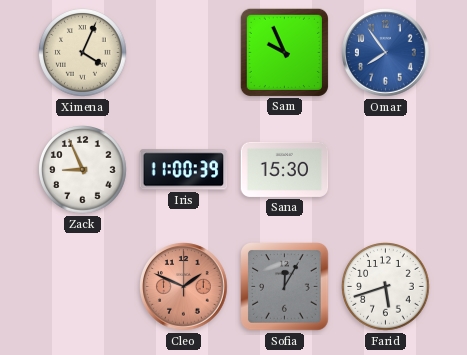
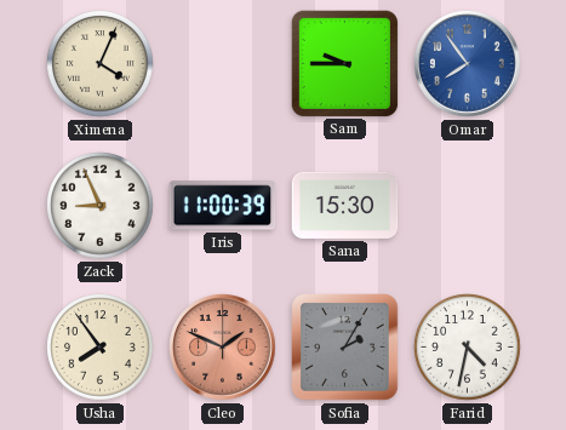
Sam: 9:56 -> 9:45
Usha: none -> 7:54
Sofia: 12:05 -> 2:05
Farid: 5:42 -> 4:32
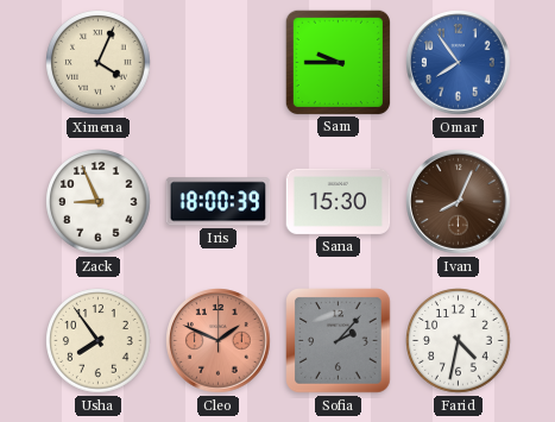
Iris: 11:00 -> 18:00
Ivan: none -> 8:04
Sofia: 2:05 -> 2:07
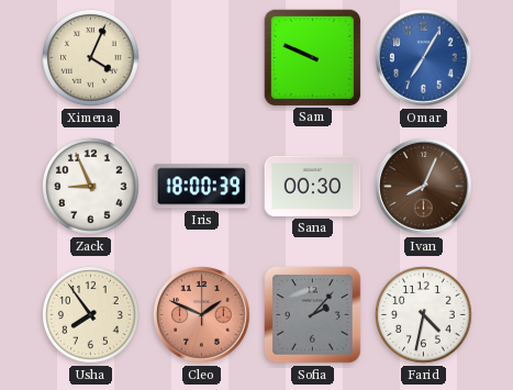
Sam: 9:45 -> 9:49
Omar: 7:54 -> 7:05
Sana: 15:30 -> 00:30
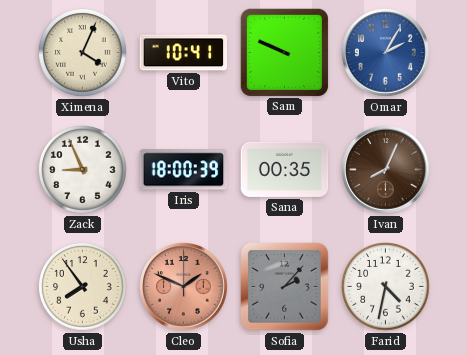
Vito: none -> 10:41
Omar: 7:05 -> 2:05
Sana: 00:30 -> 00:35
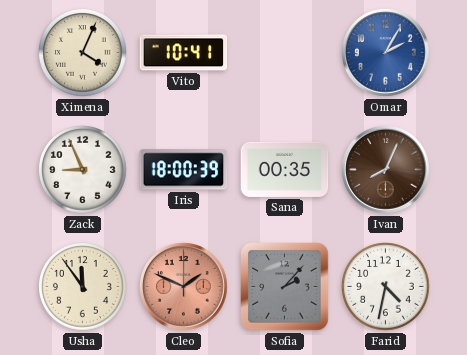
Sam: 9:49 -> none
Usha: 7:54 -> 11:54
